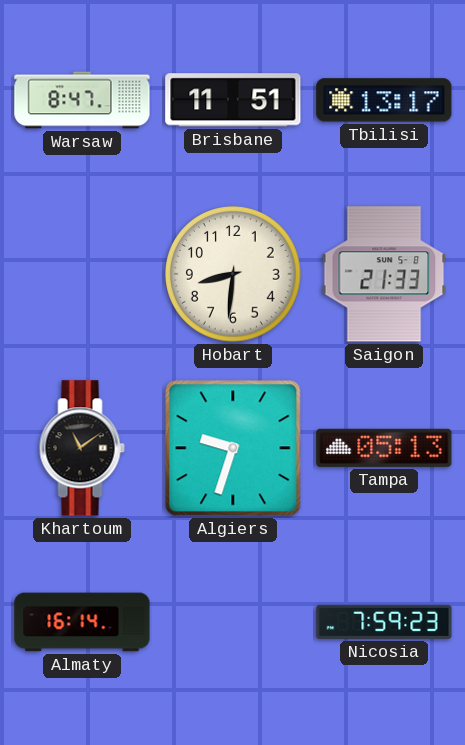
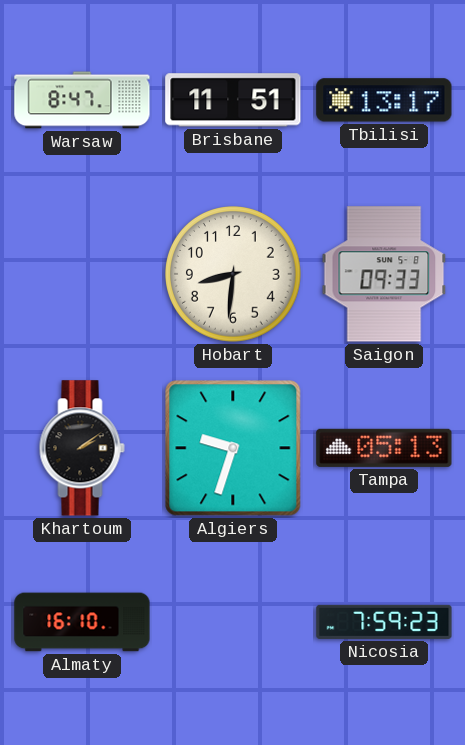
Saigon: 21:33 -> 09:33
Khartoum: 11:09 -> 2:09
Almaty: 16:14 -> 16:10
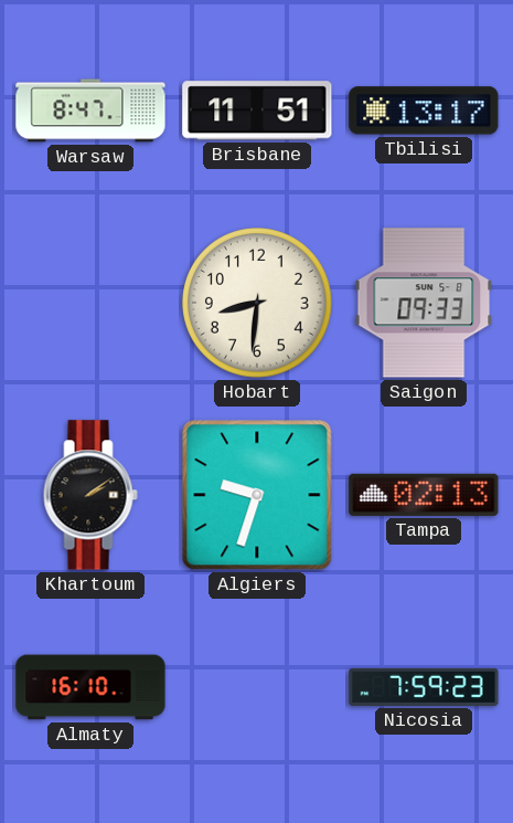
Tampa: 05:13 -> 02:13
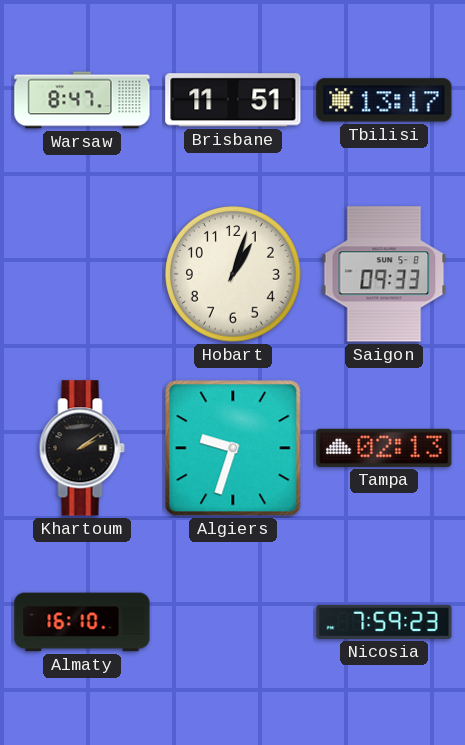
Hobart: 8:31 -> 1:03
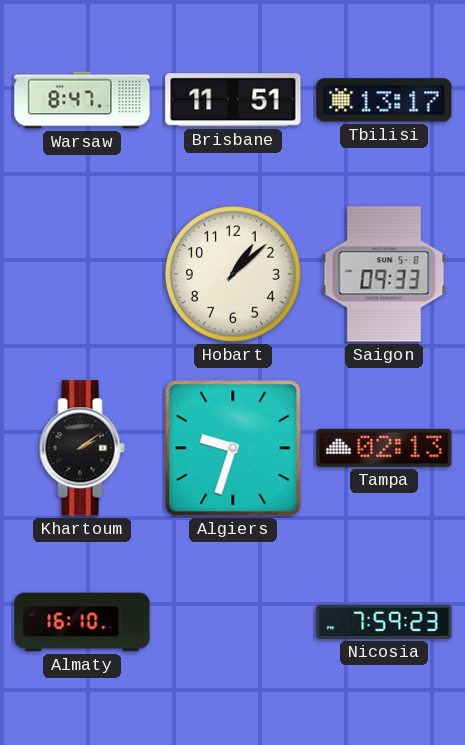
Hobart: 1:03 -> 1:08
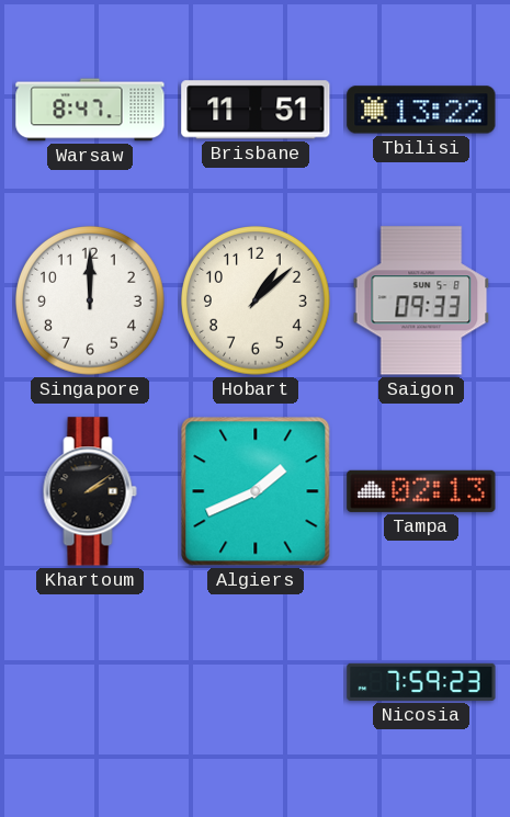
Tbilisi: 13:17 -> 13:22
Singapore: none -> 12:00
Algiers: 9:33 -> 1:41
Almaty: 16:10 -> none
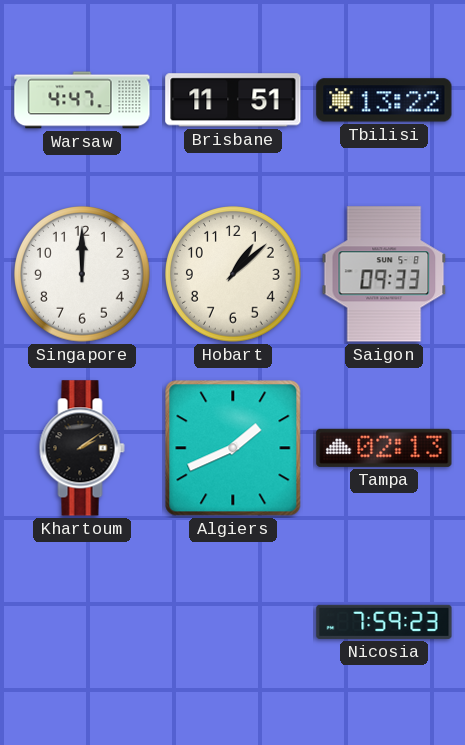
Warsaw: 8:47 -> 4:47
